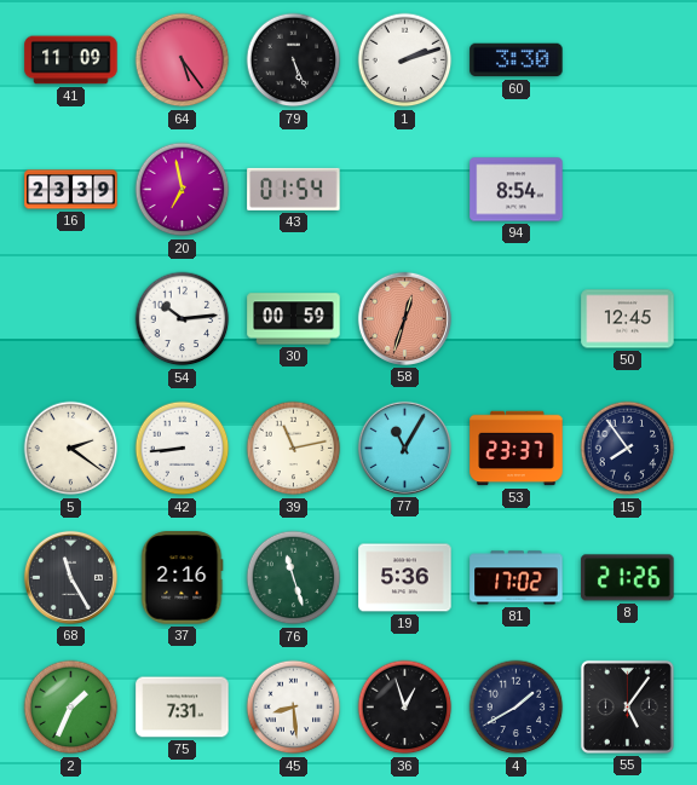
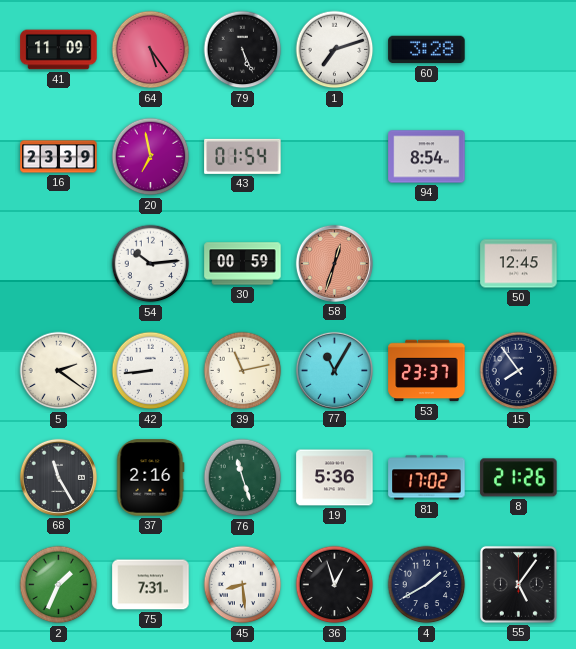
1: 2:12 -> 7:12
60: 3:30 -> 3:28
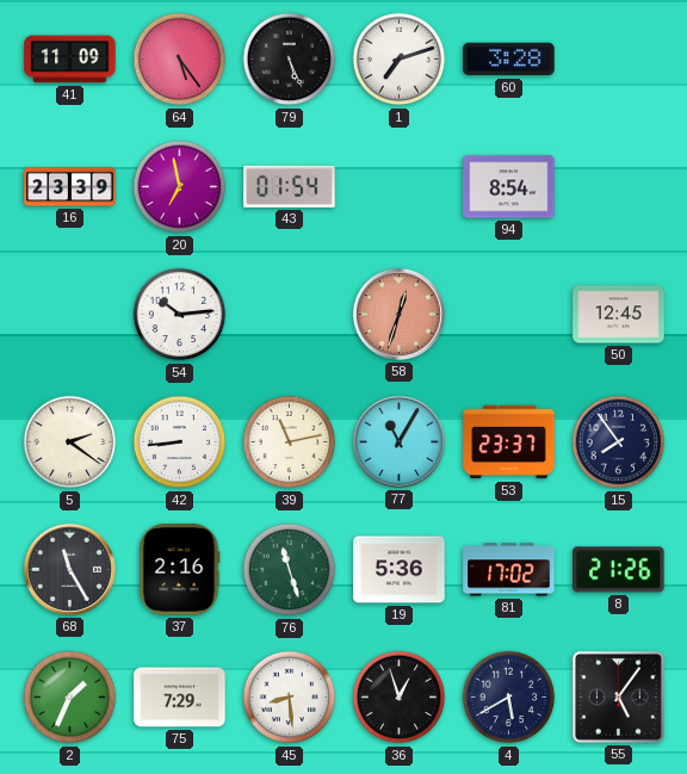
30: 00:59 -> none
75: 7:31 -> 7:29
4: 1:40 -> 5:40
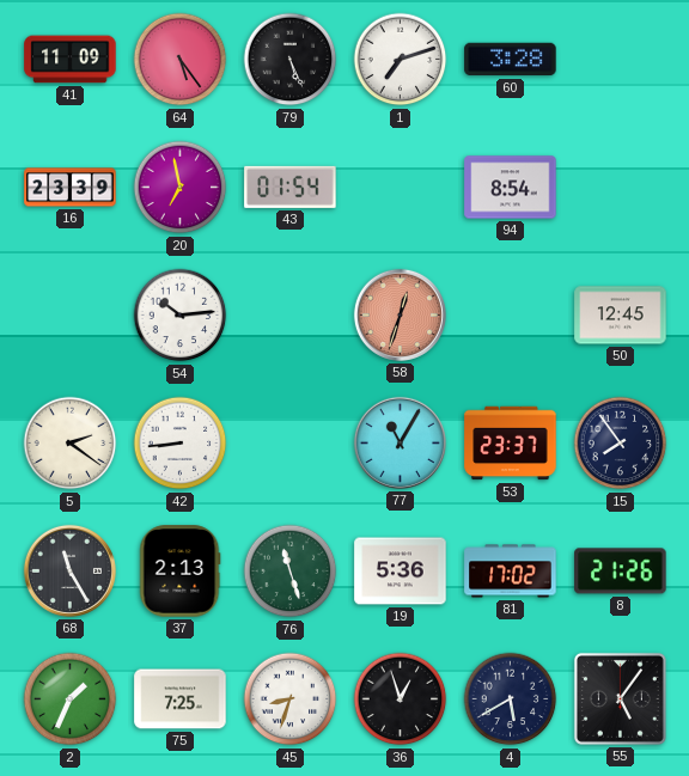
39: 11:13 -> none
37: 2:16 -> 2:13
75: 7:29 -> 7:25
45: 8:29 -> 8:33
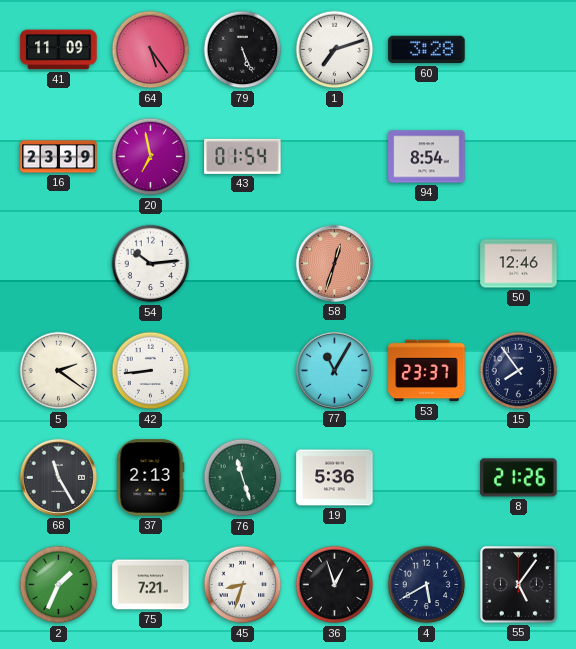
50: 12:45 -> 12:46
81: 17:02 -> none
75: 7:25 -> 7:21
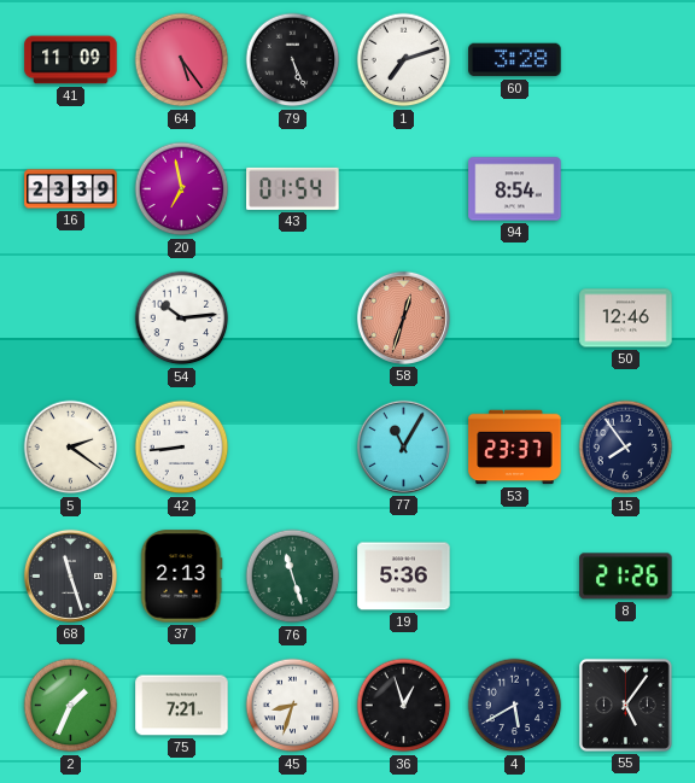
68: 11:25 -> 11:27
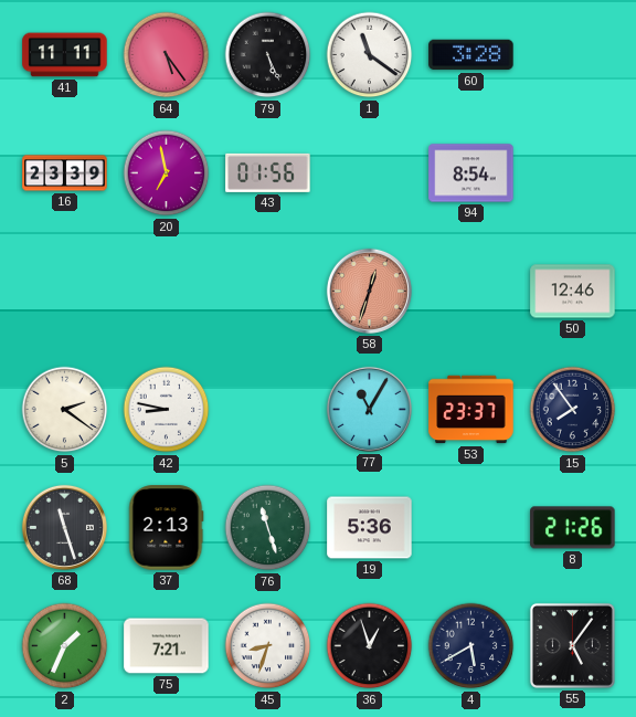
41: 11:09 -> 11:11
1: 7:12 -> 11:21
43: 01:54 -> 01:56
54: 10:14 -> none
42: 8:44 -> 8:47
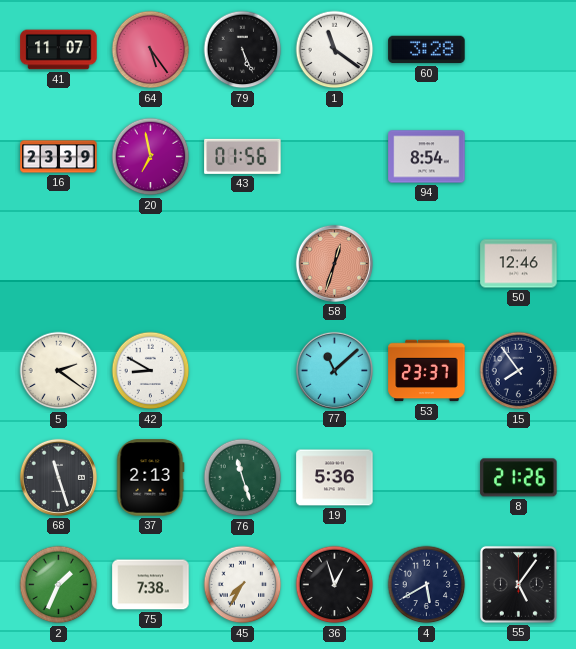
41: 11:11 -> 11:07
42: 8:47 -> 8:50
77: 11:05 -> 11:08
75: 7:21 -> 7:38
45: 8:33 -> 7:35
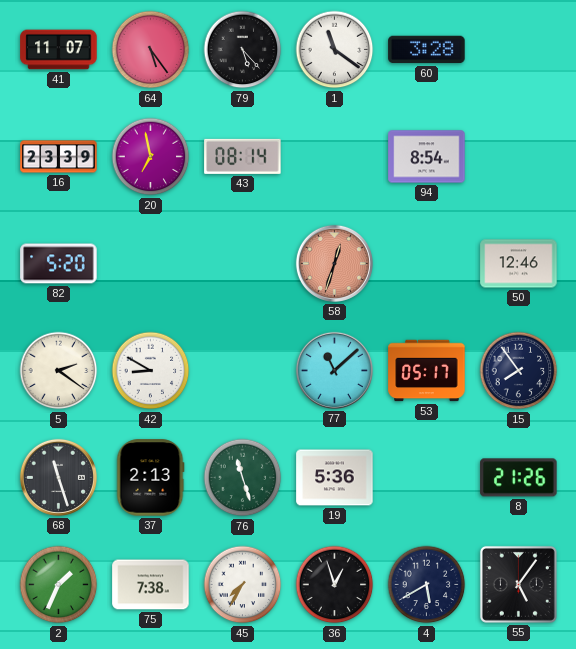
79: 5:26 -> 5:23
43: 01:56 -> 08:14
82: none -> 5:20
53: 23:37 -> 05:17
